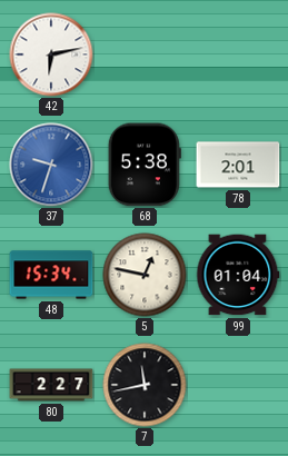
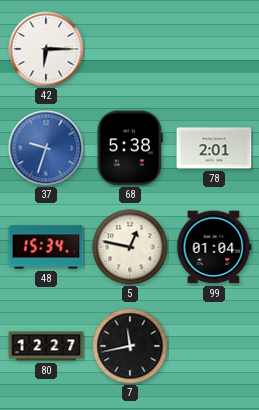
42: 6:13 -> 6:15
80: 2:27 -> 12:27
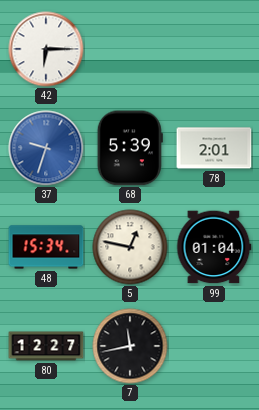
68: 5:38 -> 5:39
